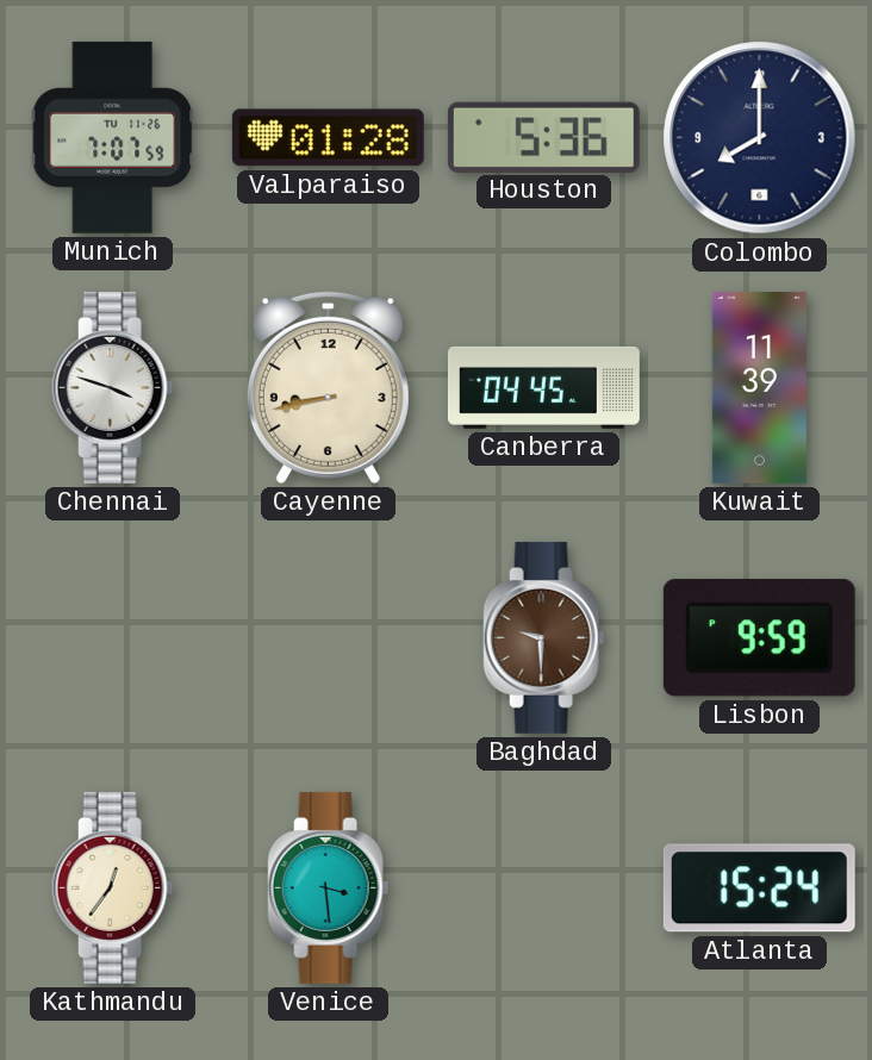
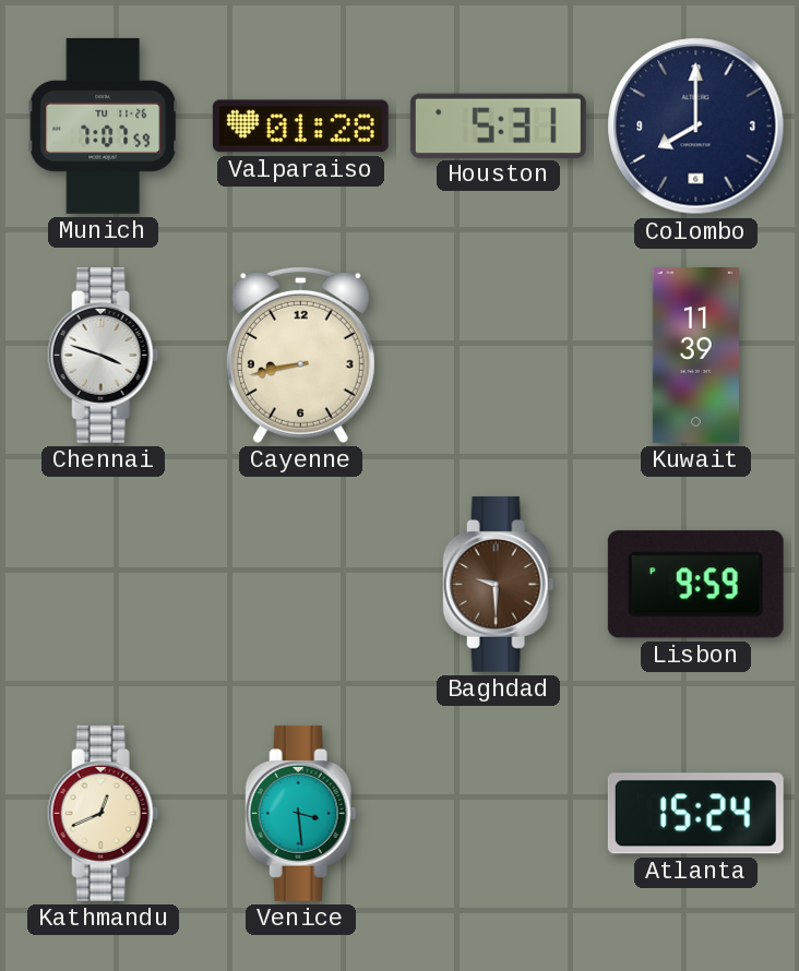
Houston: 5:36 -> 5:31
Canberra: 04:45 -> none
Kathmandu: 12:36 -> 12:41
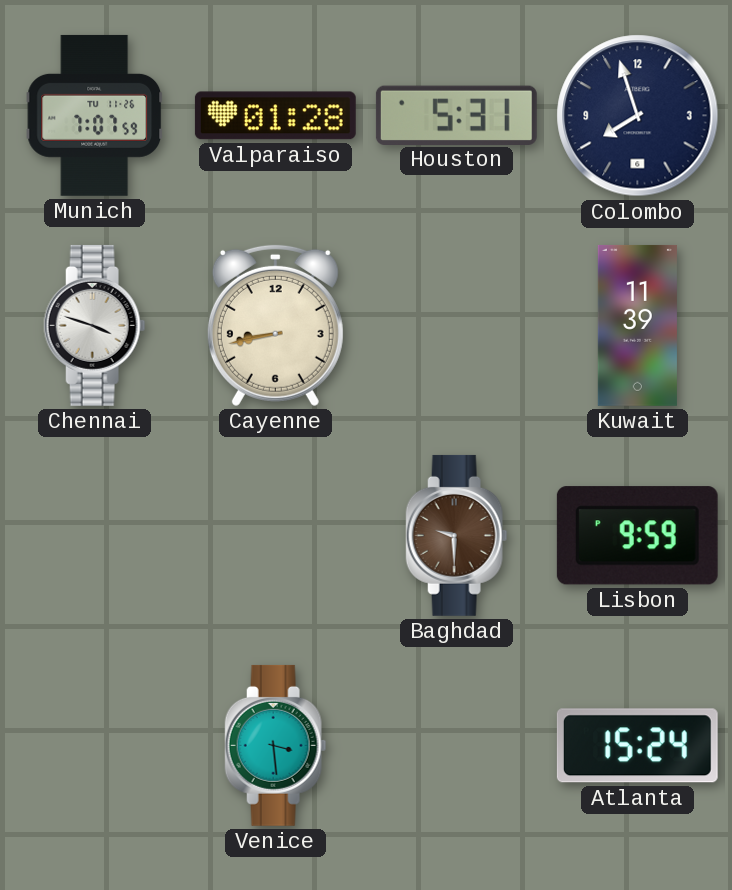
Colombo: 8:00 -> 7:57
Kathmandu: 12:41 -> none
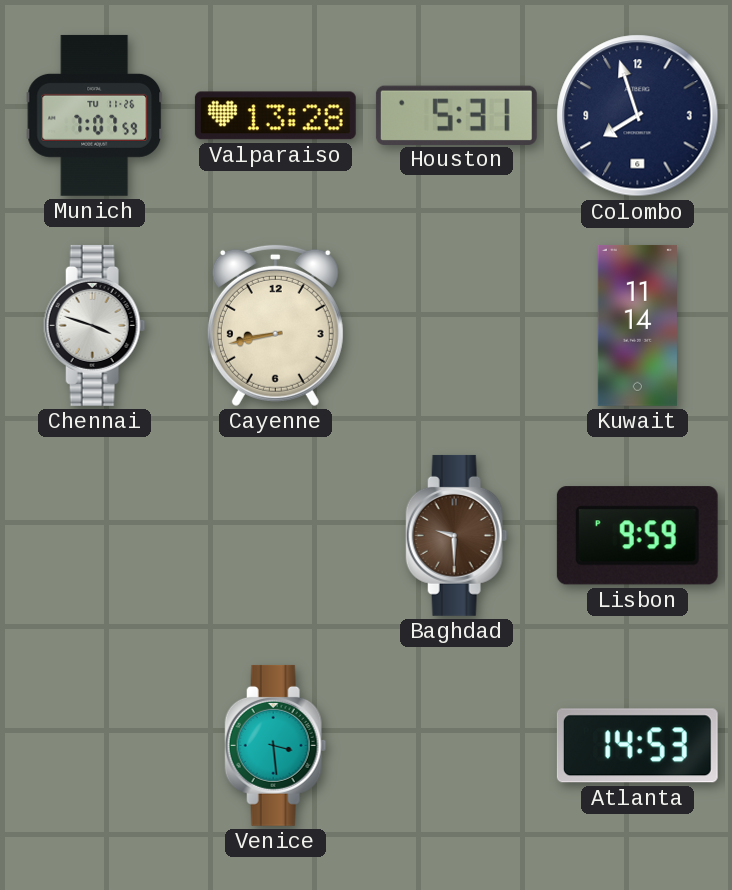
Valparaiso: 01:28 -> 13:28
Kuwait: 11:39 -> 11:14
Atlanta: 15:24 -> 14:53
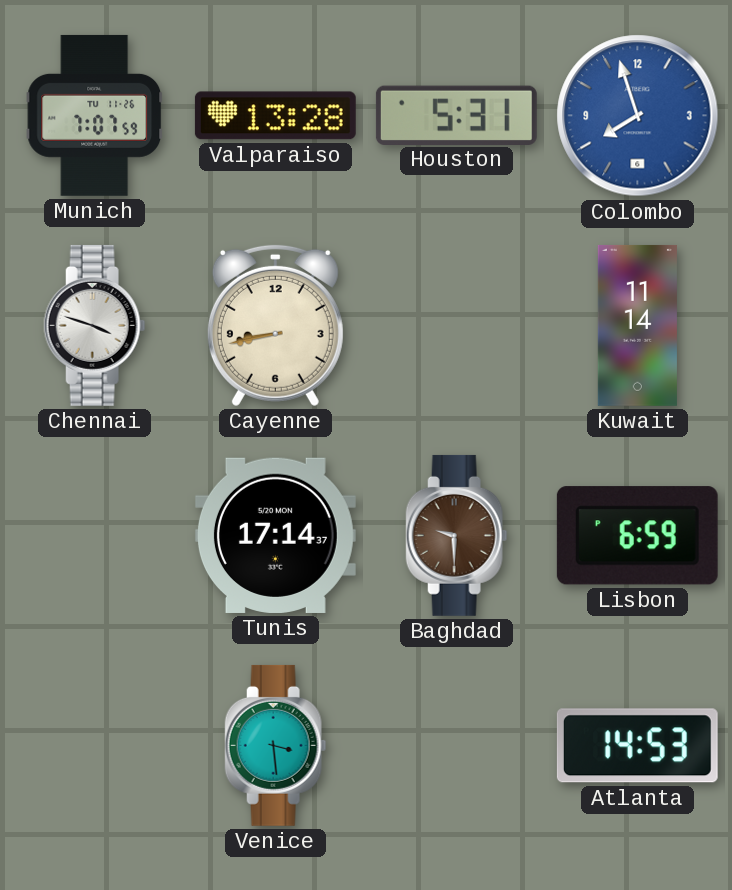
Colombo dial: navy -> blue
Tunis: none -> 17:14
Lisbon: 9:59 -> 6:59
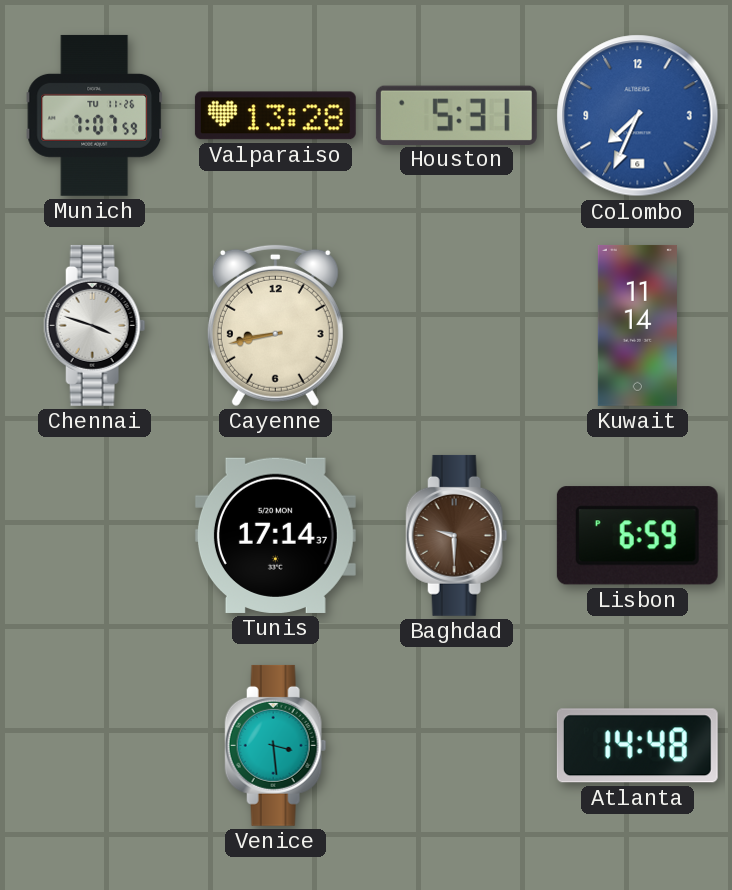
Colombo: 7:57 -> 7:34
Atlanta: 14:53 -> 14:48
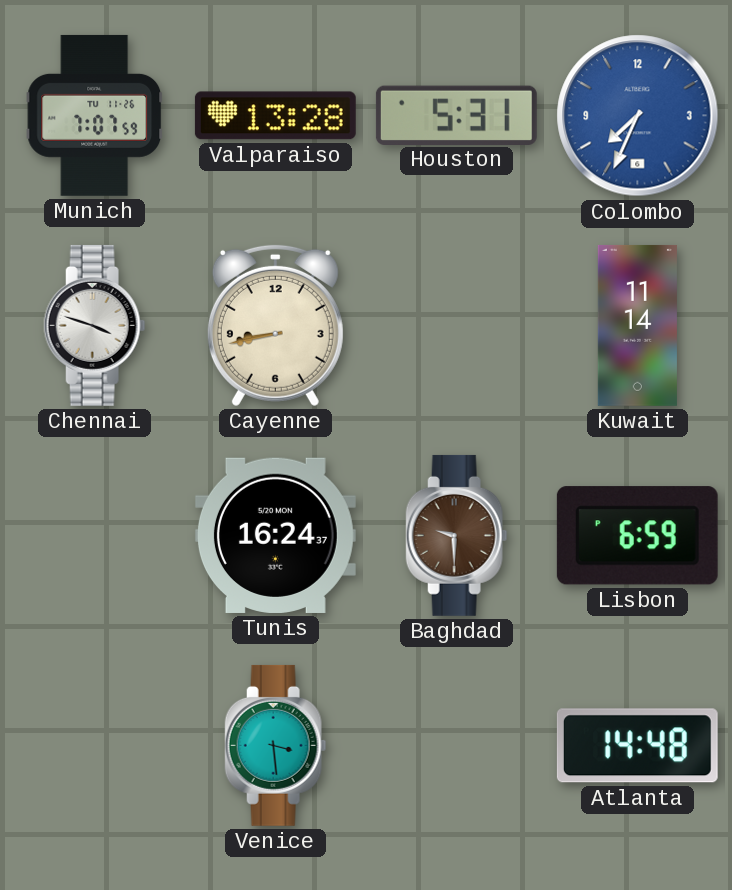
Tunis: 17:14 -> 16:24
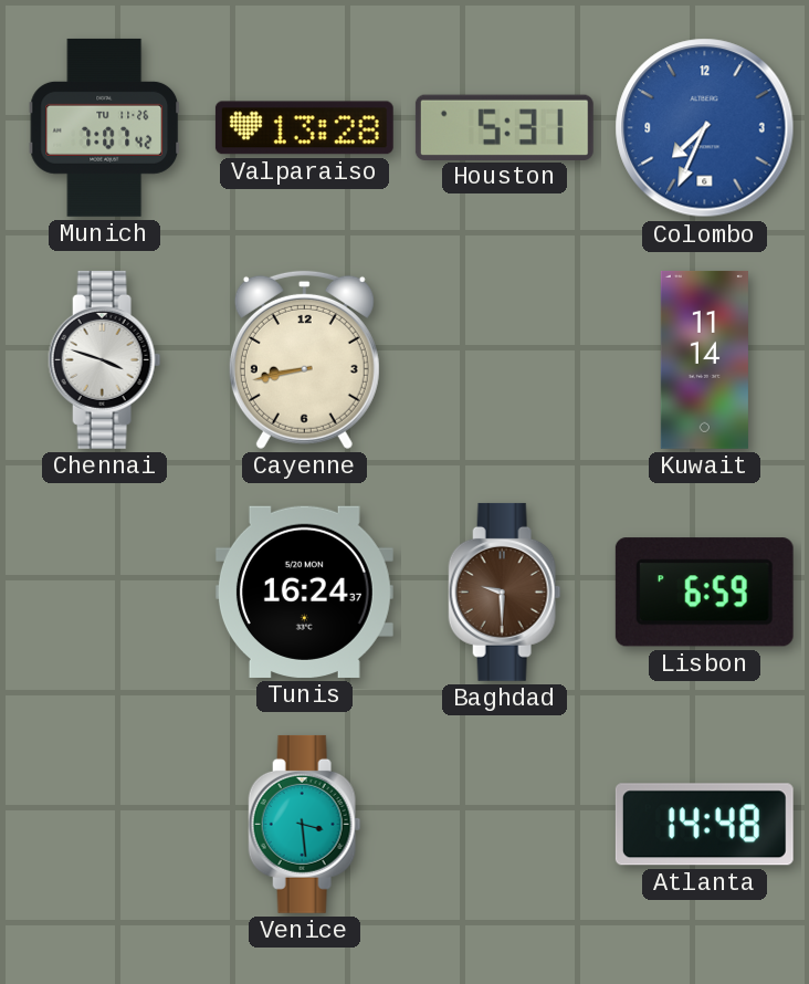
Munich: 7:07:59 -> 7:07:42
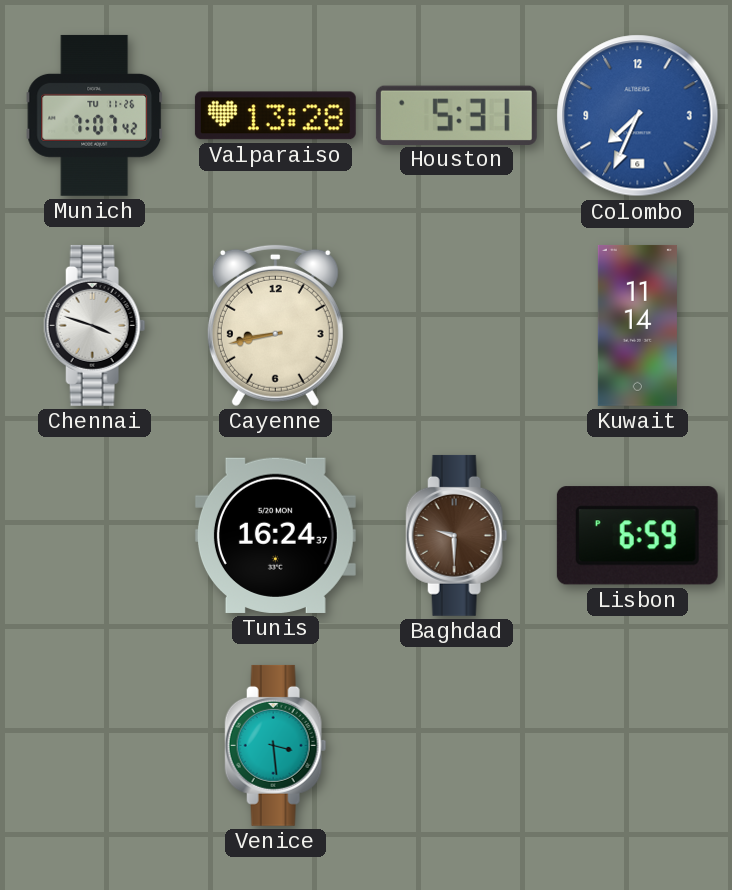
Atlanta: 14:48 -> none
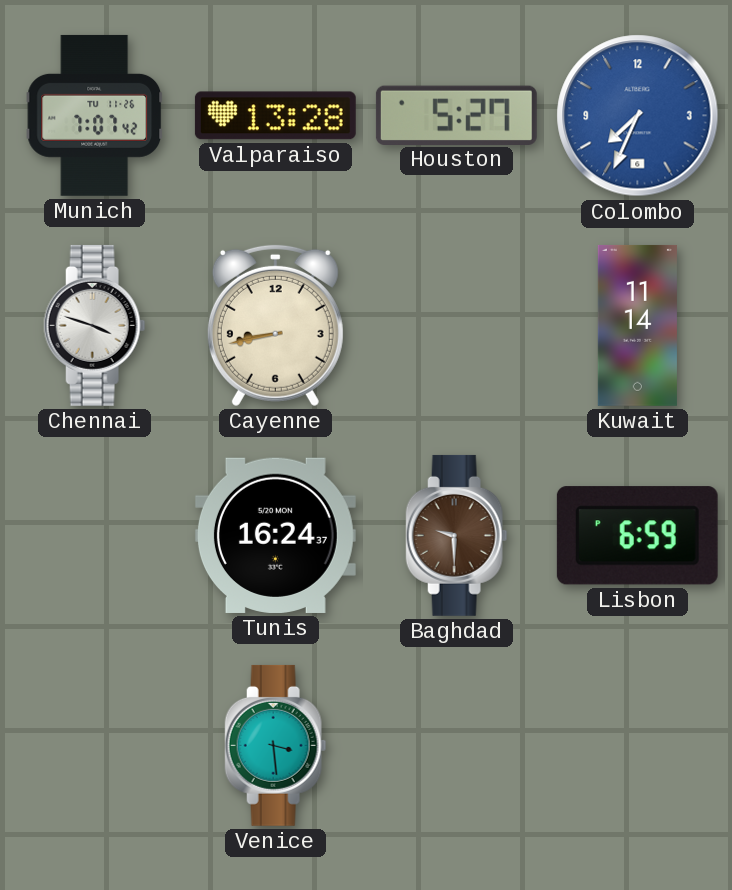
Houston: 5:31 -> 5:27
